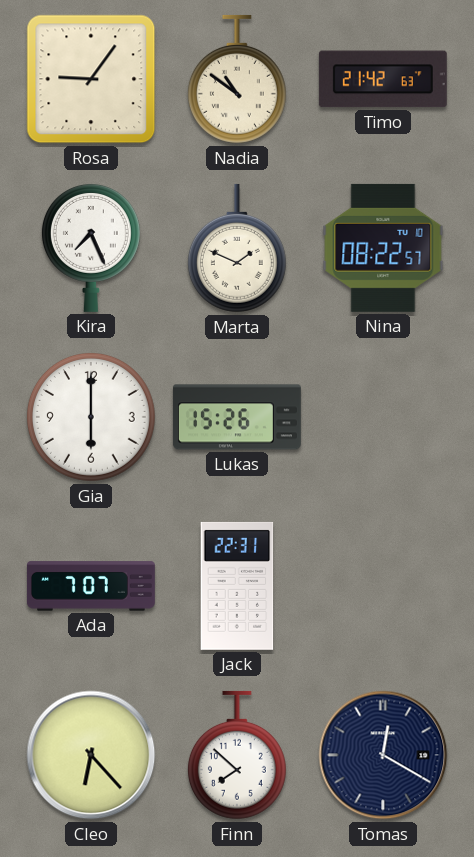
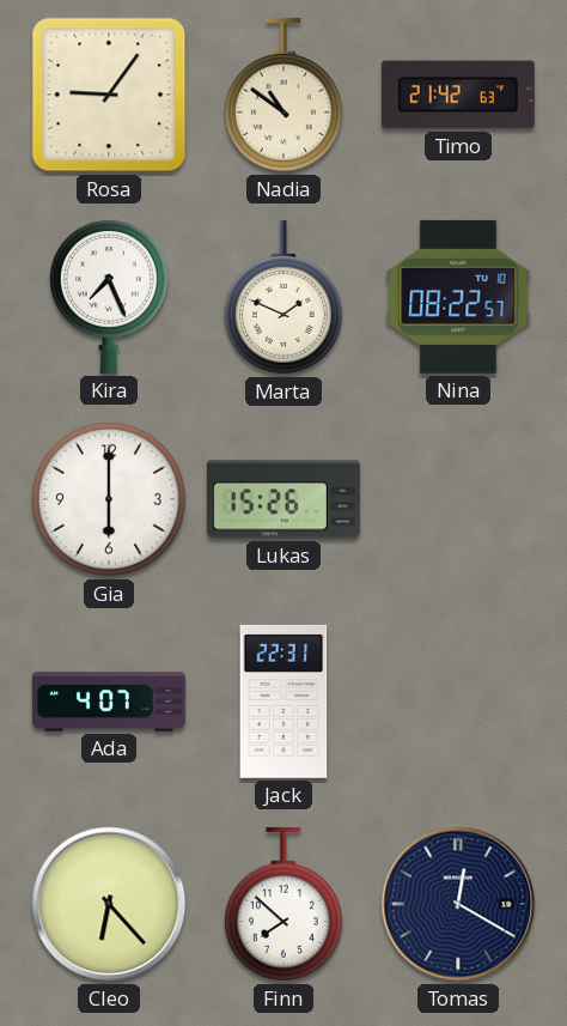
Ada: 7:07 -> 4:07
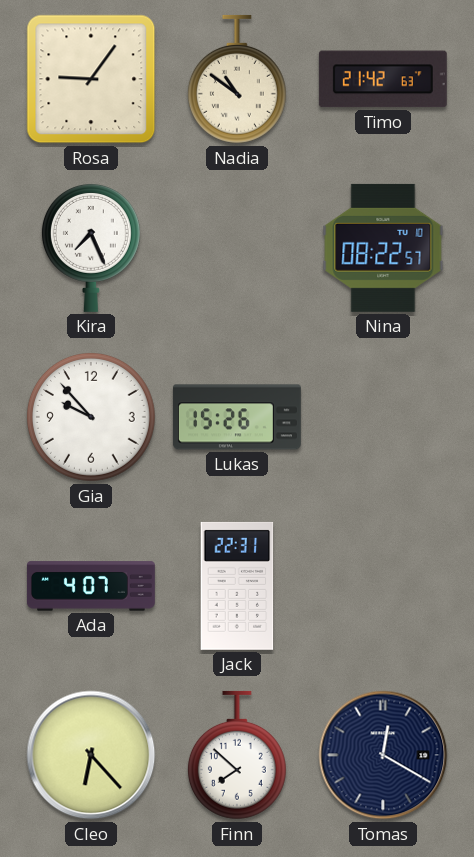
Marta: 1:49 -> none
Gia: 6:00 -> 9:53
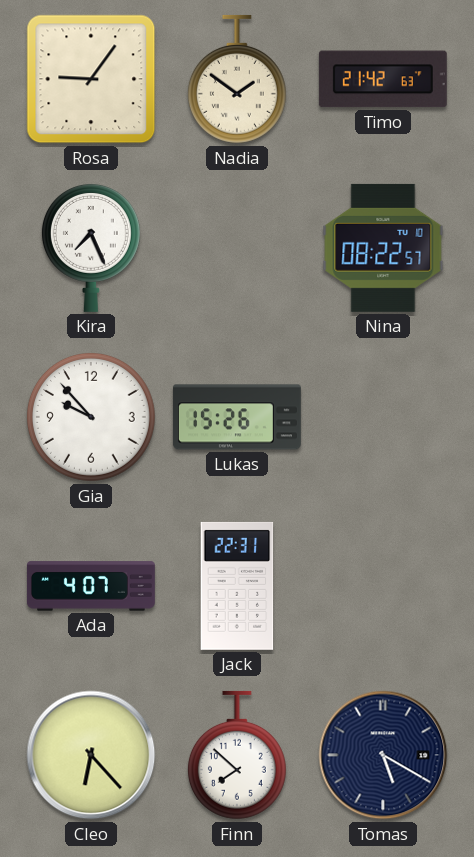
Nadia: 10:51 -> 1:51
Tomas: 12:20 -> 5:20
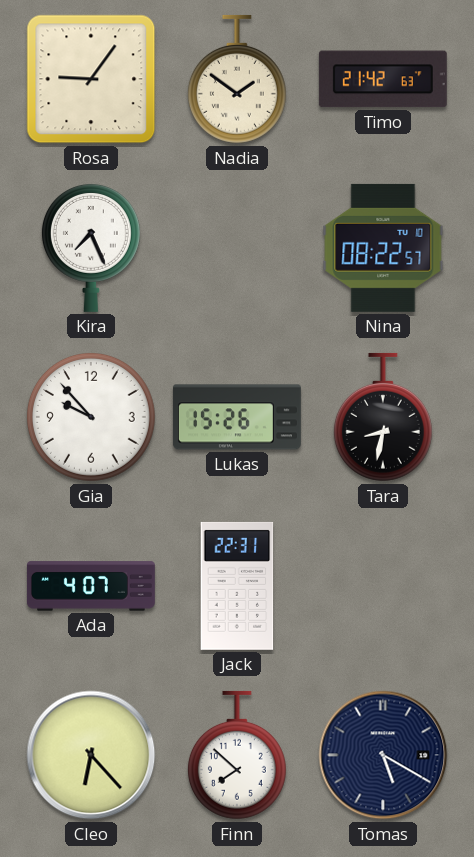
Tara: none -> 8:32
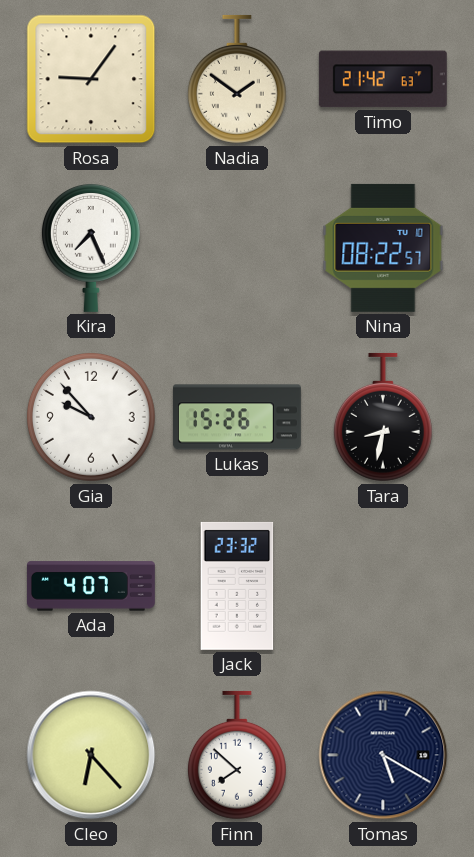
Jack: 22:31 -> 23:32
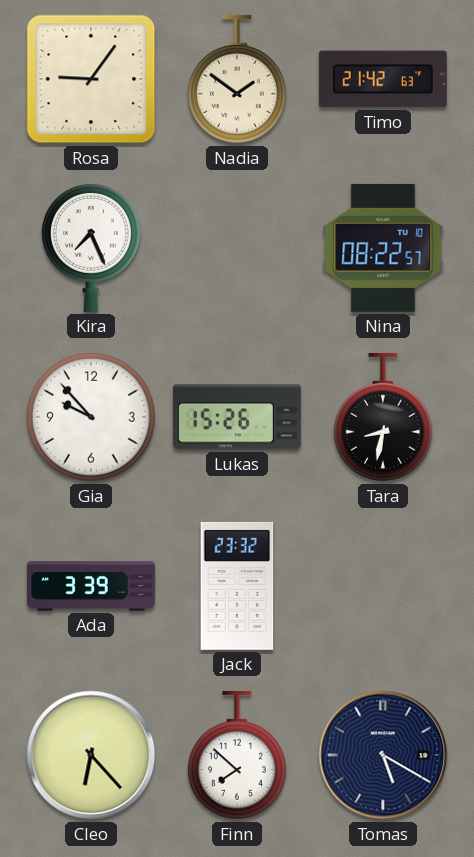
Ada: 4:07 -> 3:39
